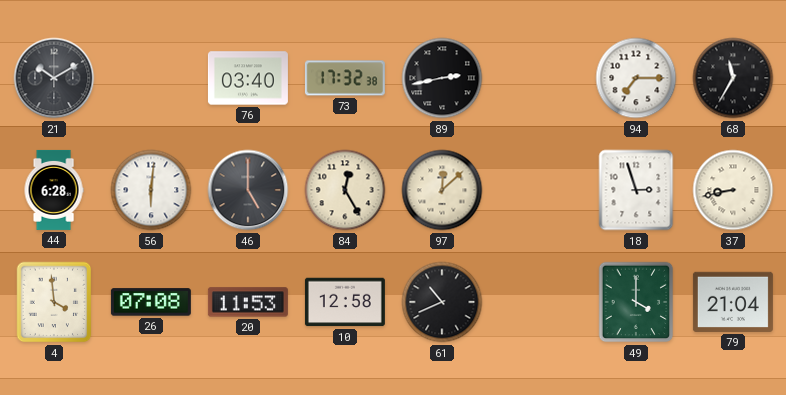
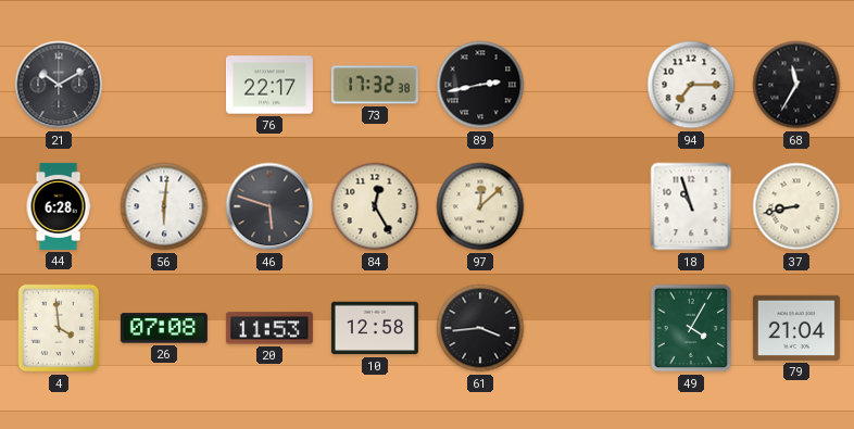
76: 03:40 -> 22:17
46: 5:00 -> 5:48
18: 2:57 -> 10:57
61: 10:41 -> 3:44
49: 4:00 -> 4:05
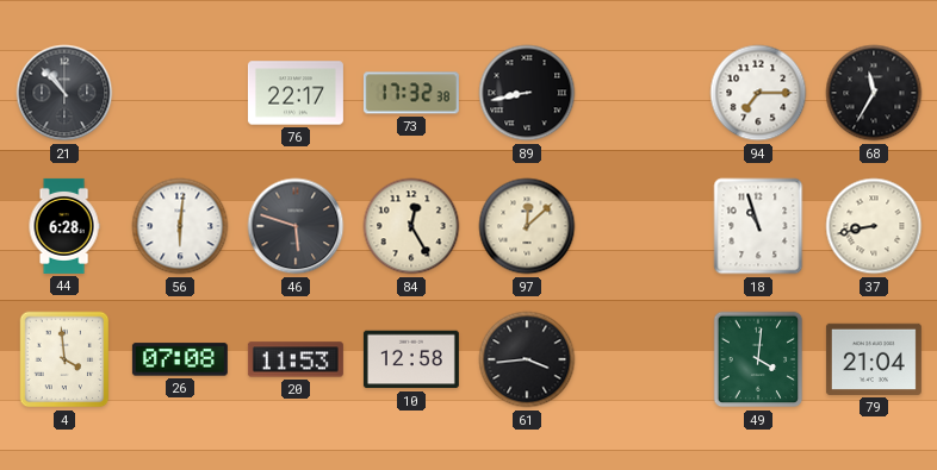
21: 10:10 -> 10:53
89: 2:43 -> 8:43
49: 4:05 -> 4:01
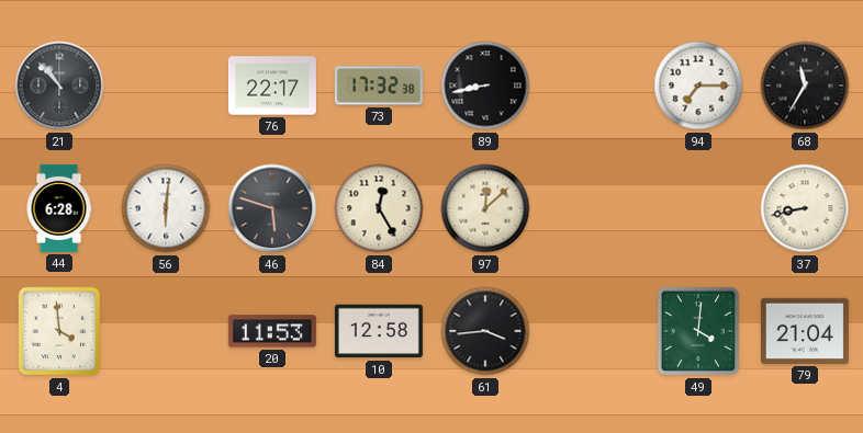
18: 10:57 -> none
26: 07:08 -> none
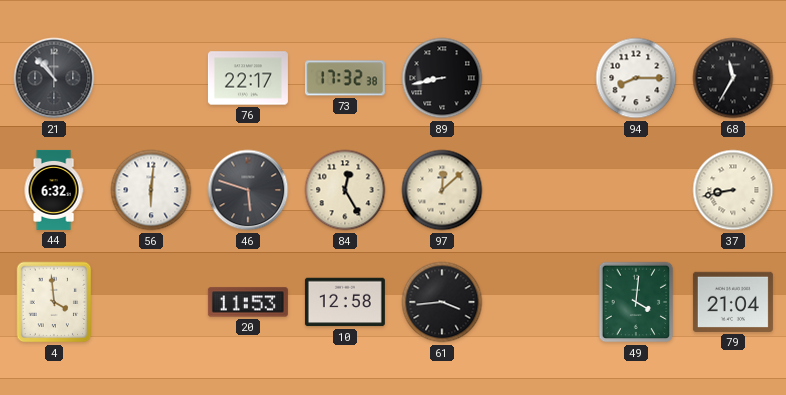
94: 7:15 -> 8:15
44: 6:28 -> 6:32
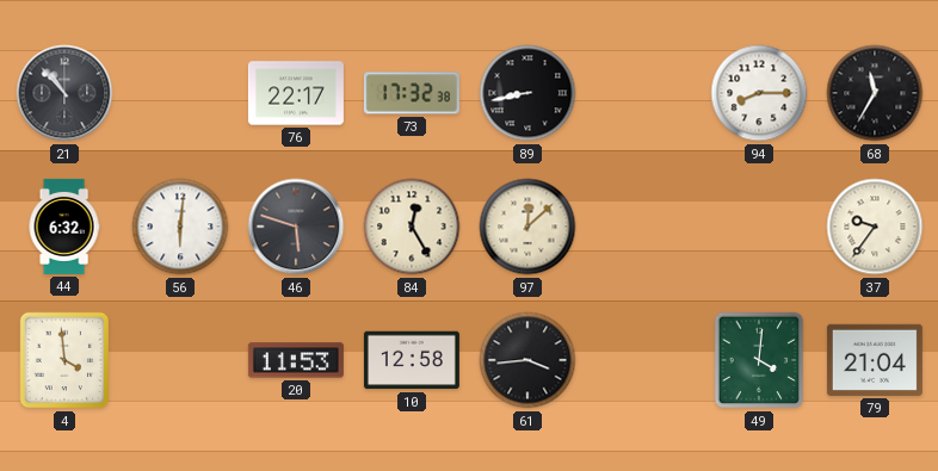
37: 8:43 -> 9:36
